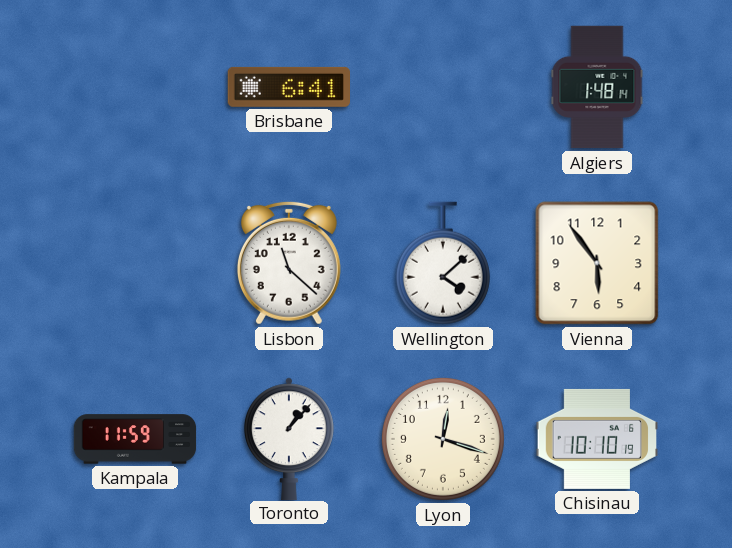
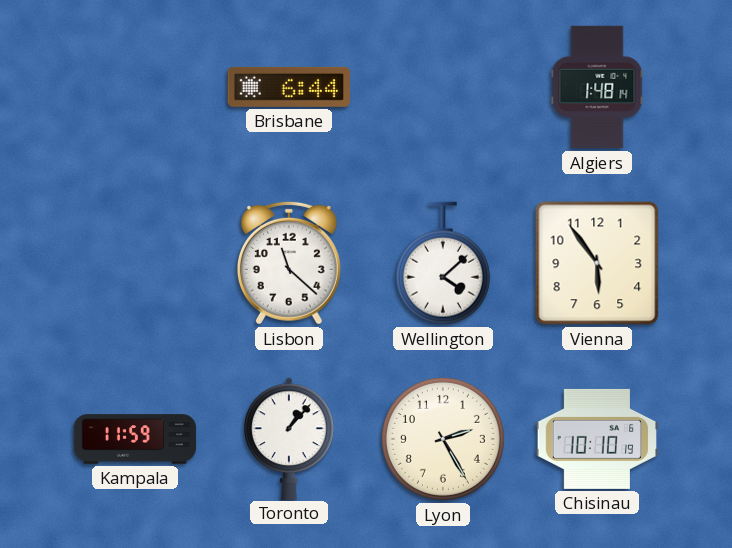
Brisbane: 6:41 -> 6:44
Lyon: 12:18 -> 2:25
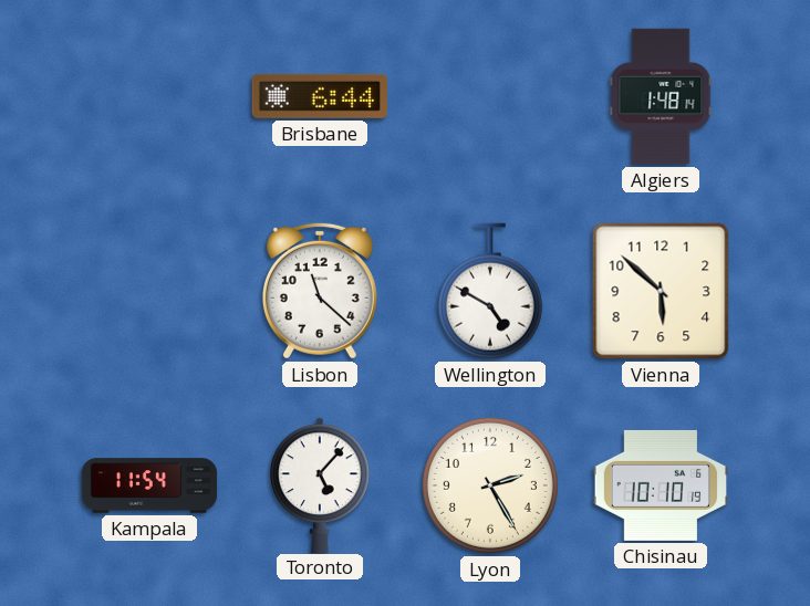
Wellington: 4:08 -> 4:50
Vienna: 5:54 -> 5:52
Kampala: 11:59 -> 11:54
Toronto: 1:07 -> 5:07
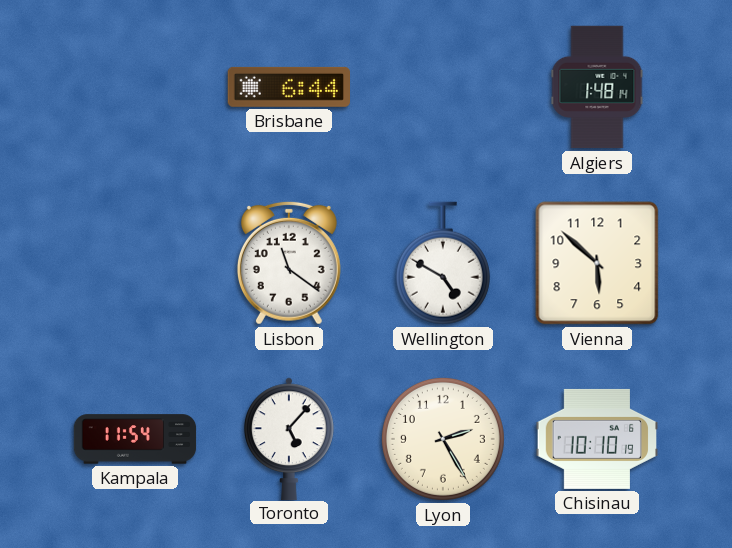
Lisbon: 11:22 -> 11:21
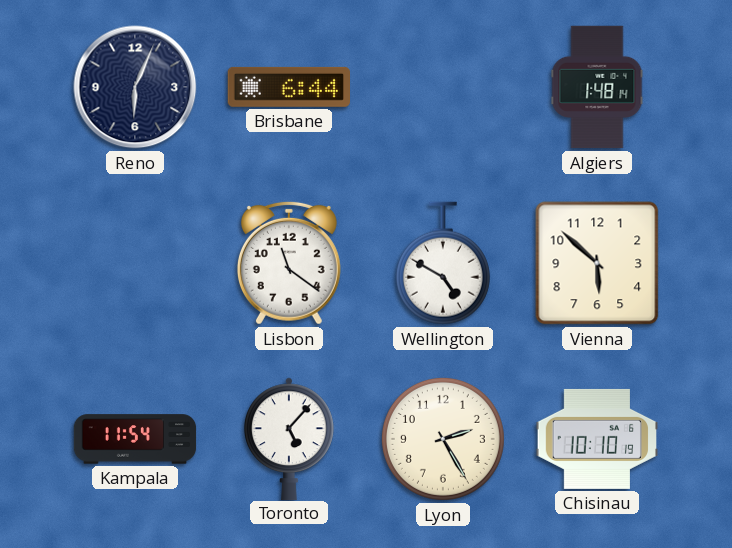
Reno: none -> 6:04
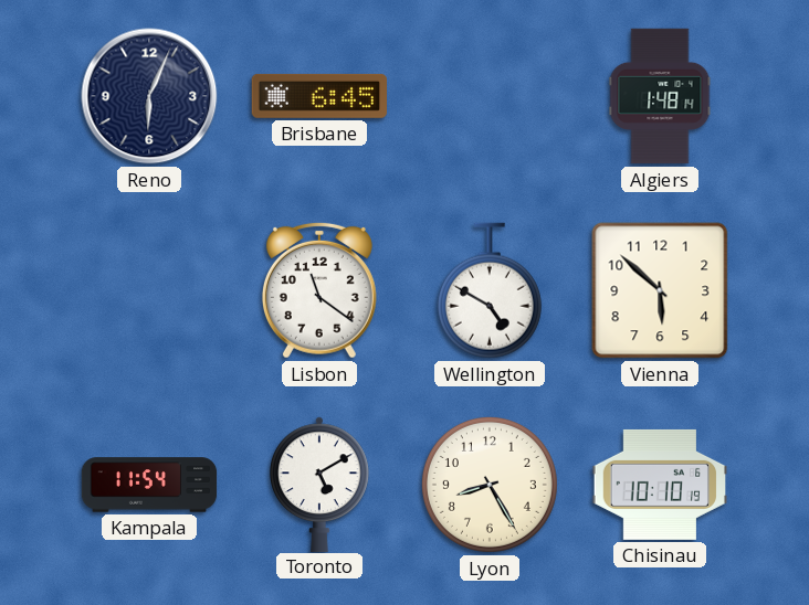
Brisbane: 6:44 -> 6:45
Toronto: 5:07 -> 5:10
Lyon: 2:25 -> 8:25
